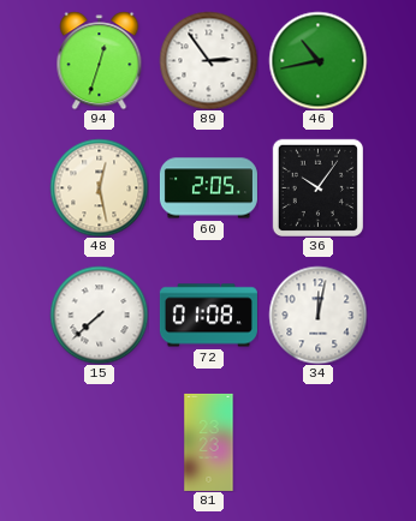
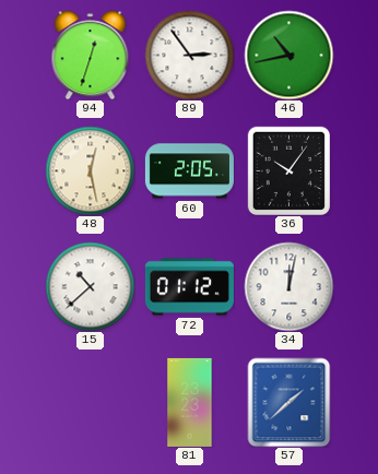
15: 7:38 -> 10:38
72: 01:08 -> 01:12
57: none -> 1:38
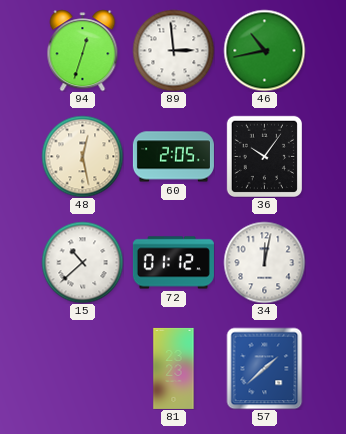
89: 2:54 -> 2:59
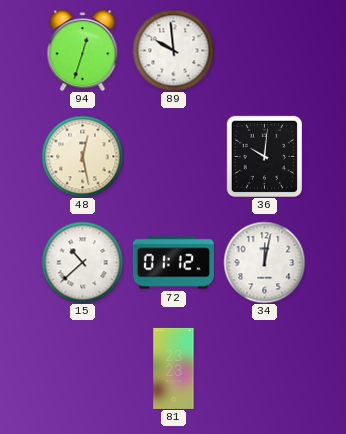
89: 2:59 -> 9:59
46: 10:43 -> none
60: 2:05 -> none
36: 10:06 -> 10:01
57: 1:38 -> none
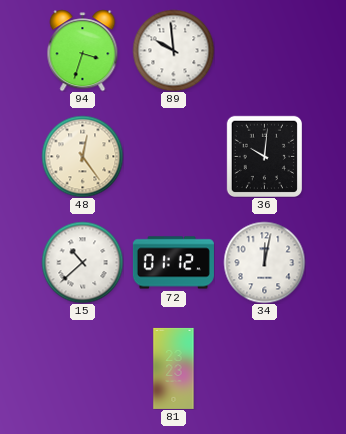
94: 12:33 -> 3:33
48: 12:28 -> 12:24
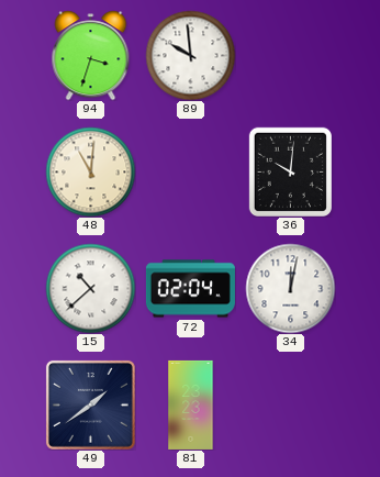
48: 12:24 -> 11:01
72: 01:12 -> 02:04
49: none -> 1:39
